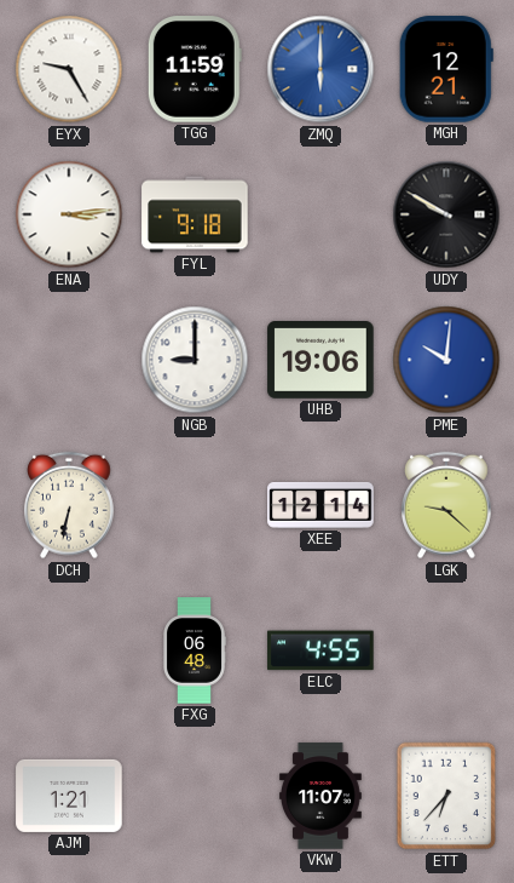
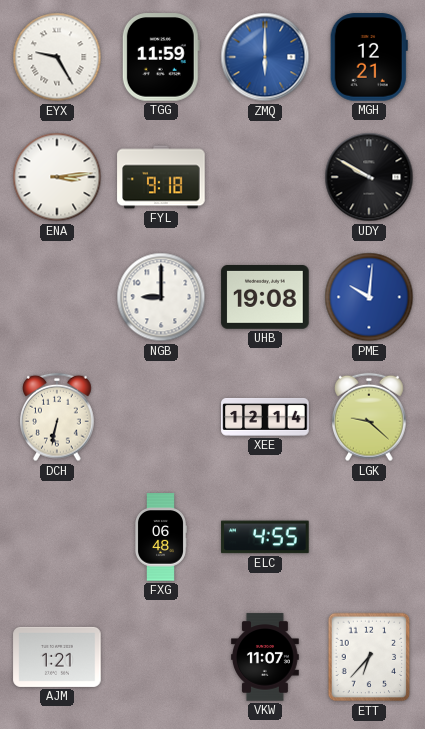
UHB: 19:06 -> 19:08
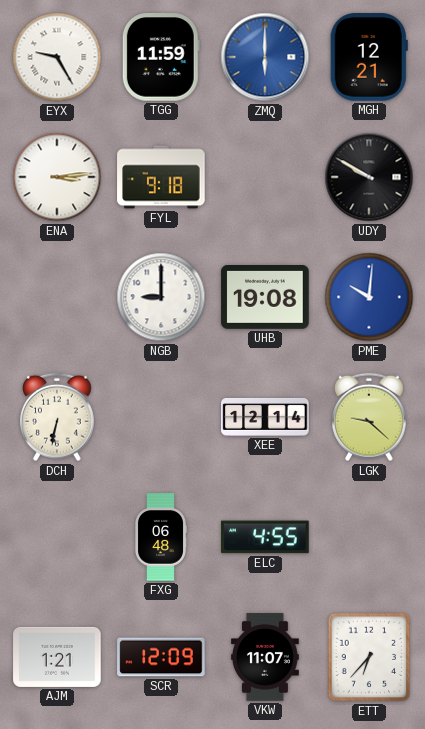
SCR: none -> 12:09
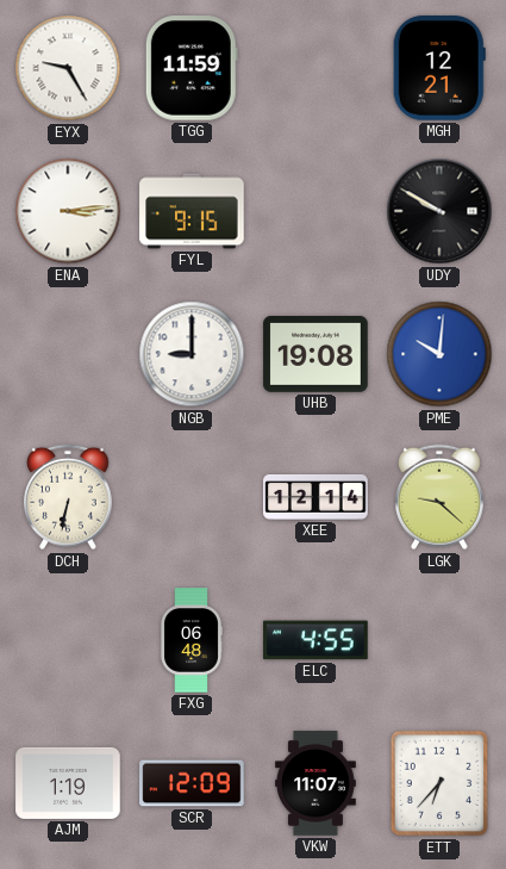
ZMQ: 6:00 -> none
FYL: 9:18 -> 9:15
AJM: 1:21 -> 1:19
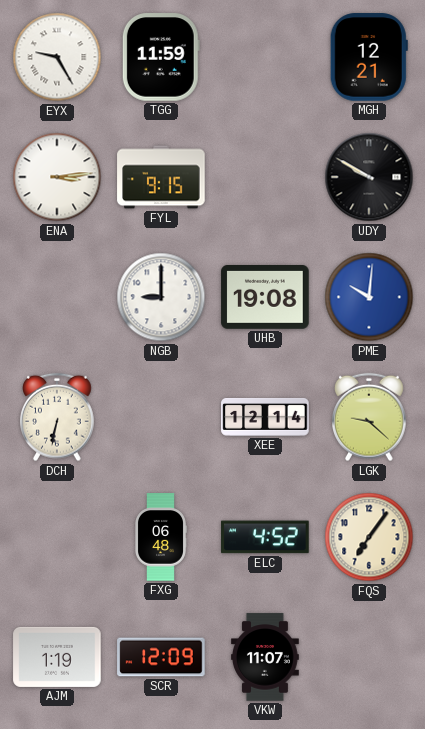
ELC: 4:55 -> 4:52
FQS: none -> 7:06
ETT: 6:37 -> none
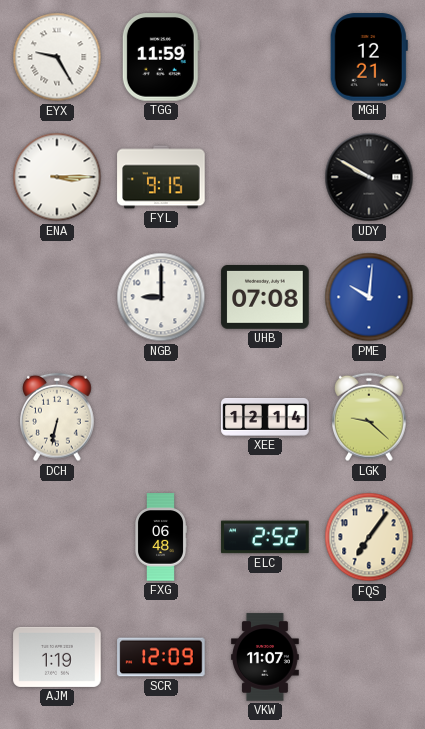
ENA: 3:14 -> 3:15
UHB: 19:08 -> 07:08
ELC: 4:52 -> 2:52
